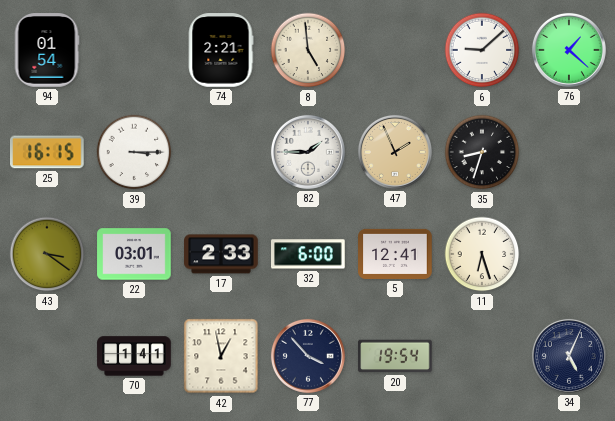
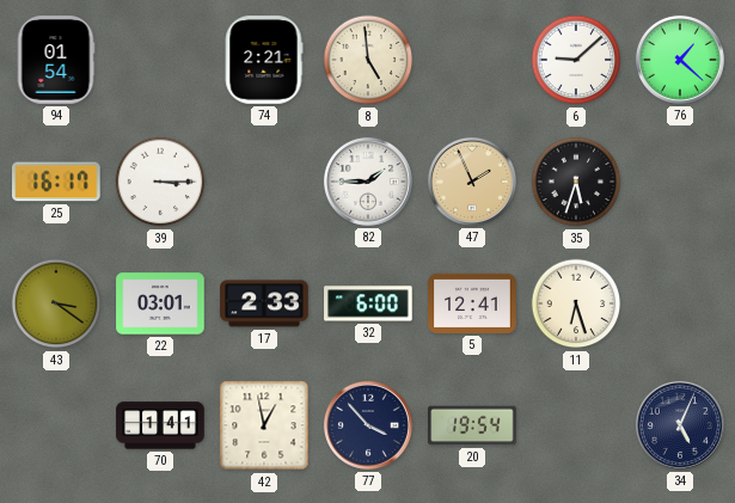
25: 16:15 -> 16:17
35: 8:33 -> 5:33
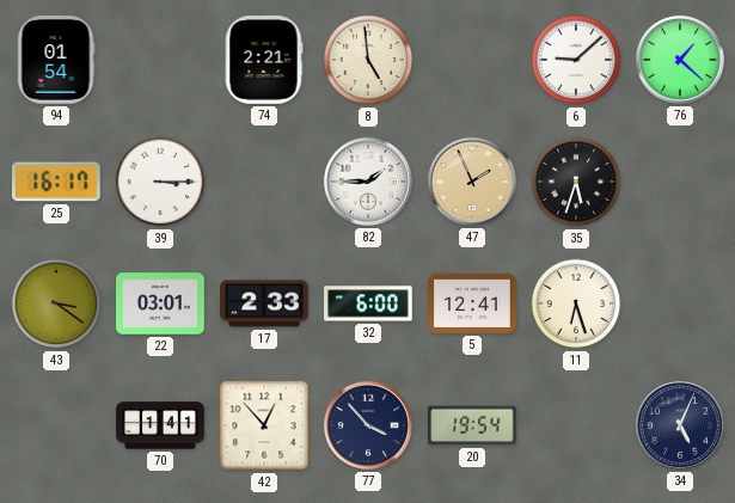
42: 12:58 -> 12:53
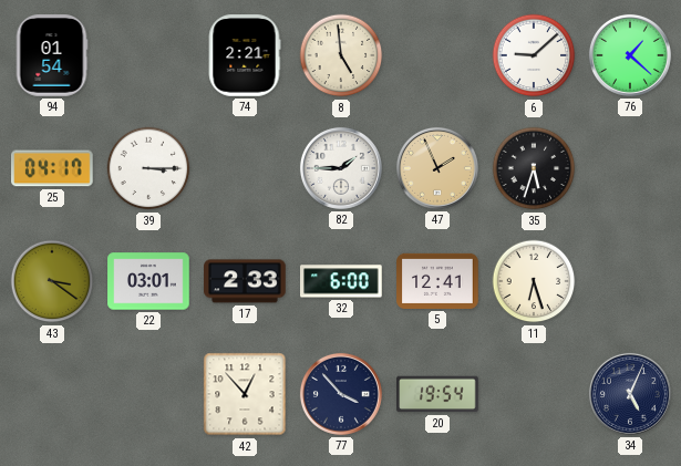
25: 16:17 -> 04:17
70: 1:41 -> none
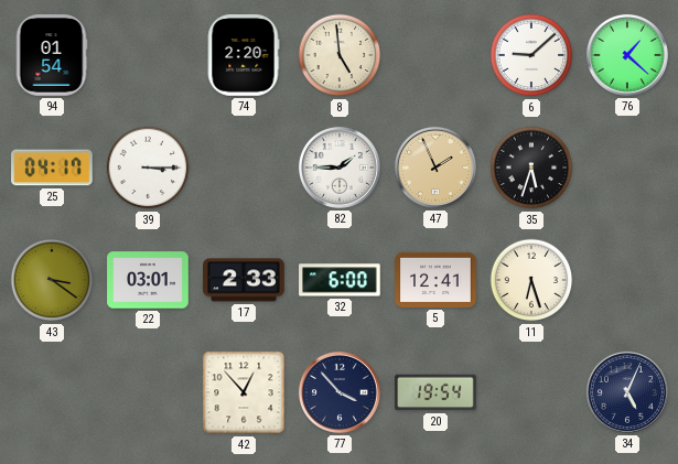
74: 2:21 -> 2:20
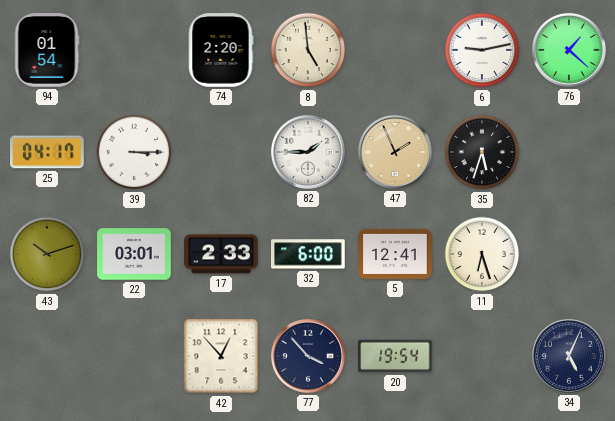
6: 9:08 -> 9:13
43: 3:21 -> 10:12
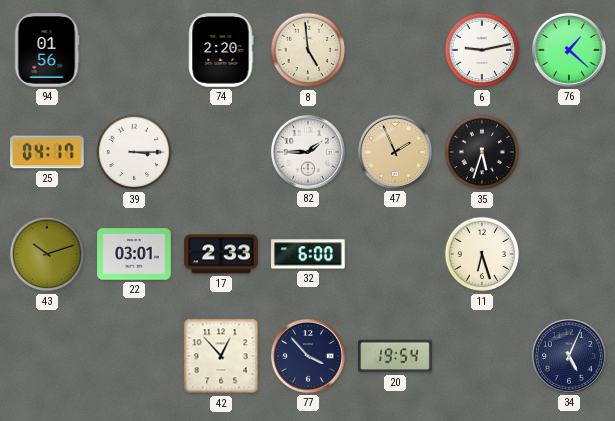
94: 01:54 -> 01:56
5: 12:41 -> none
